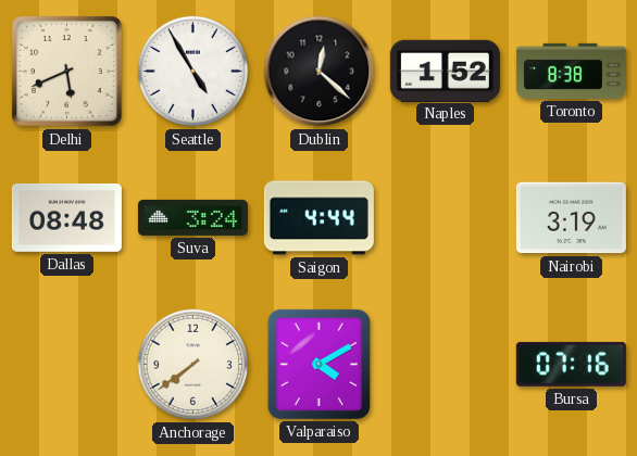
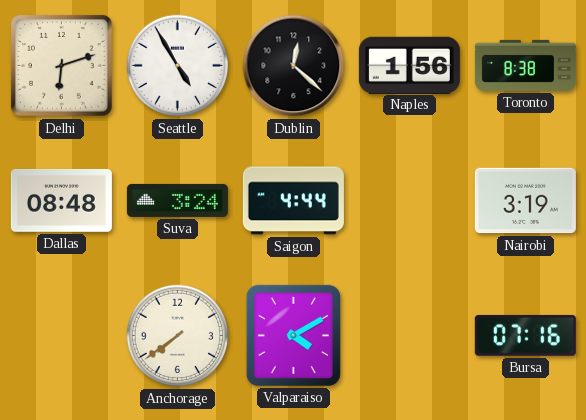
Delhi: 5:41 -> 6:12
Naples: 1:52 -> 1:56
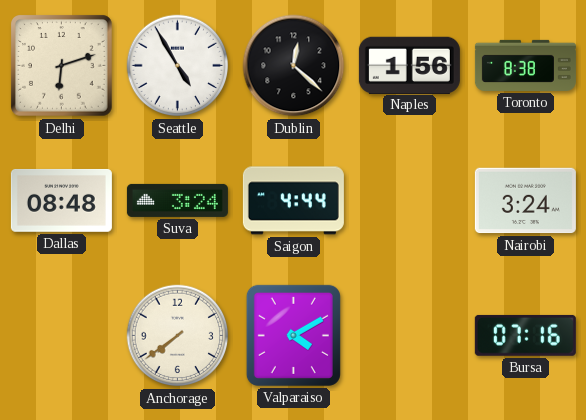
Nairobi: 3:19 -> 3:24
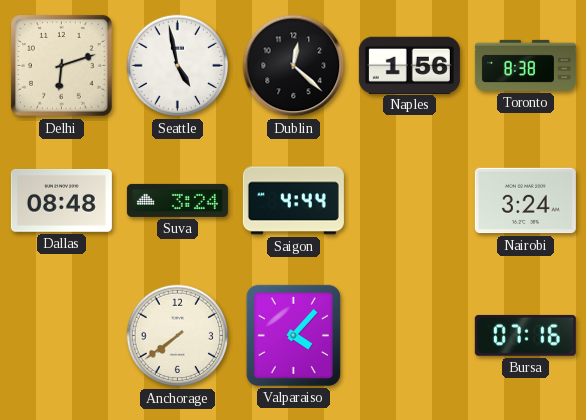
Seattle: 4:55 -> 4:58
Valparaiso: 4:10 -> 4:07
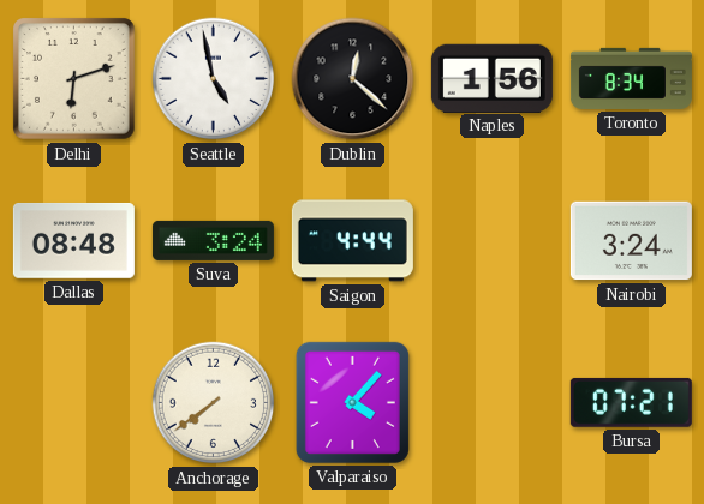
Toronto: 8:38 -> 8:34
Bursa: 07:16 -> 07:21
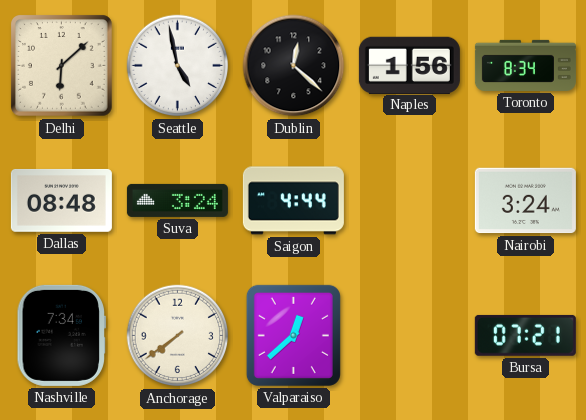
Delhi: 6:12 -> 6:08
Nashville: none -> 7:34
Valparaiso: 4:07 -> 12:38
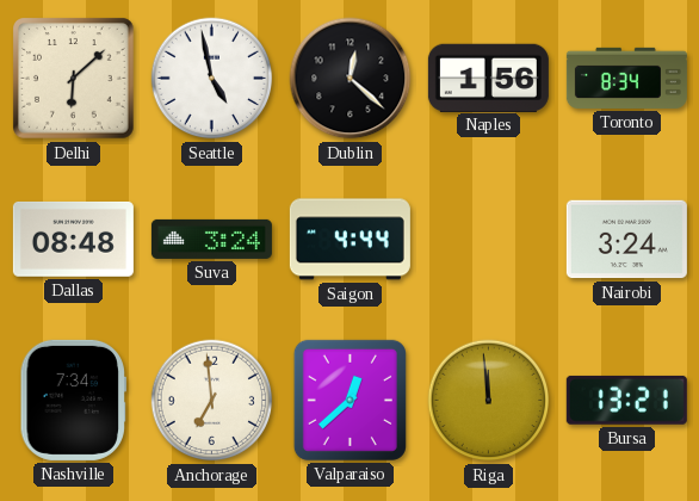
Anchorage: 7:39 -> 6:59
Riga: none -> 11:59
Bursa: 07:21 -> 13:21
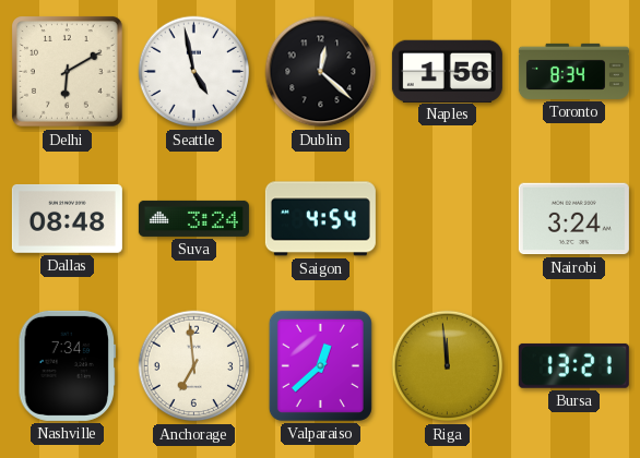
Delhi: 6:08 -> 6:10
Saigon: 4:44 -> 4:54
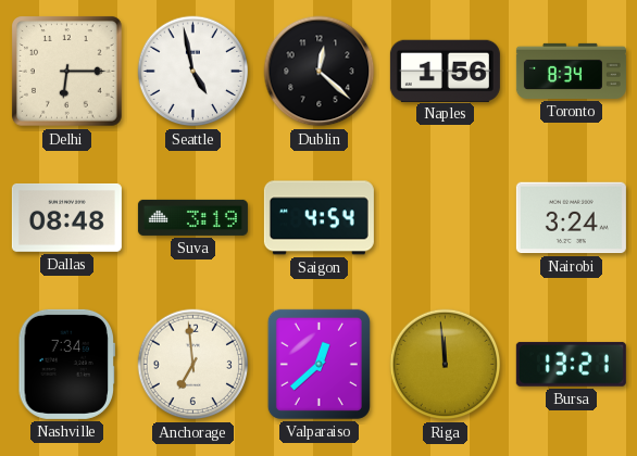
Delhi: 6:10 -> 6:15
Suva: 3:24 -> 3:19
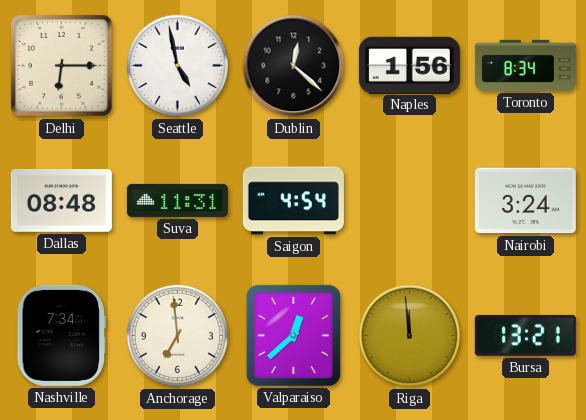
Suva: 3:19 -> 11:31
